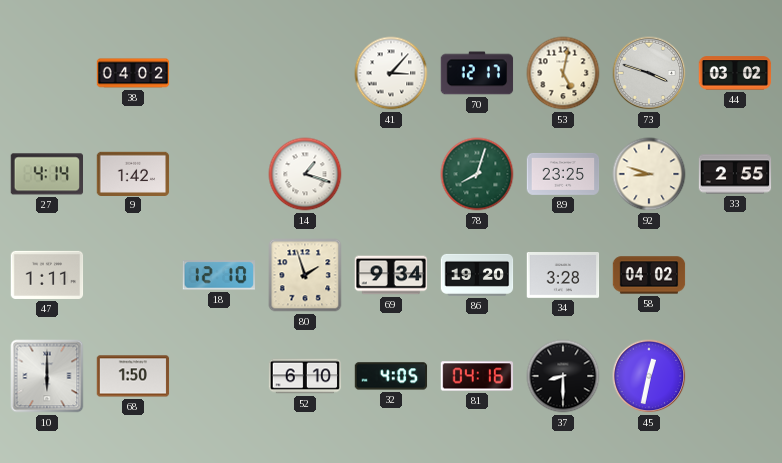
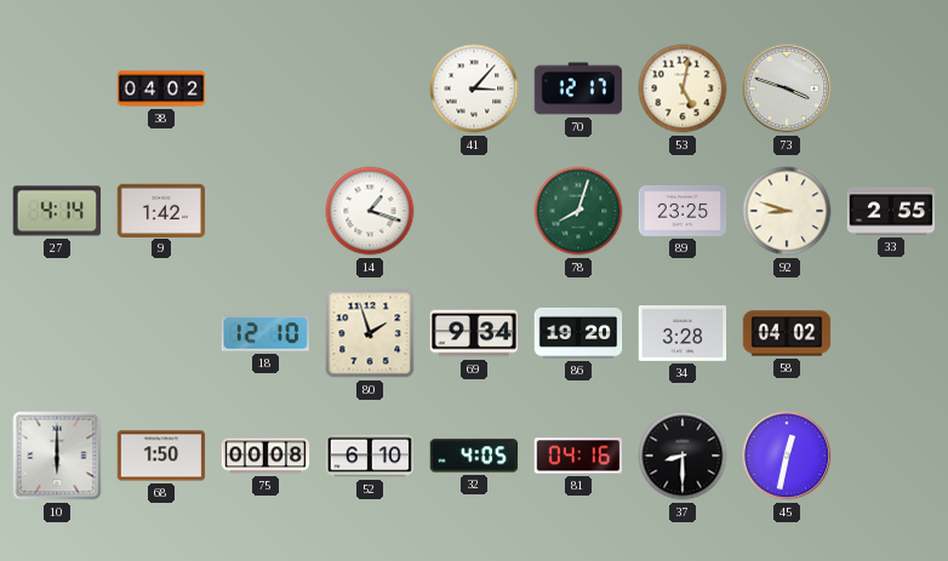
44: 03:02 -> none
47: 1:11 -> none
75: none -> 00:08
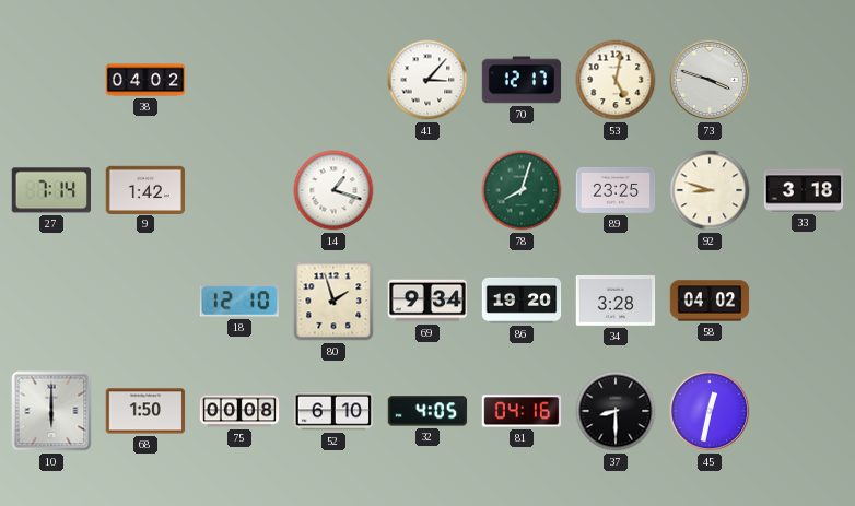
27: 4:14 -> 7:14
33: 2:55 -> 3:18
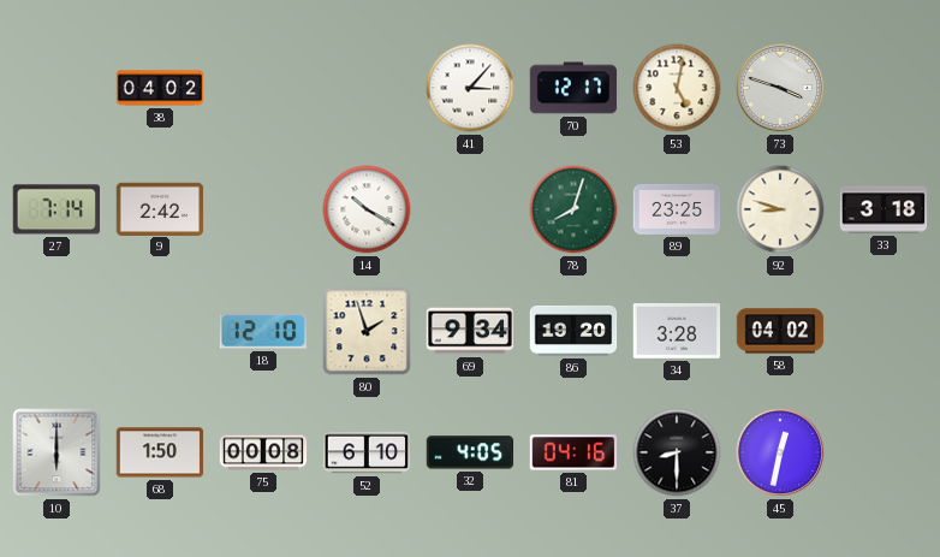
9: 1:42 -> 2:42
14: 1:18 -> 10:20
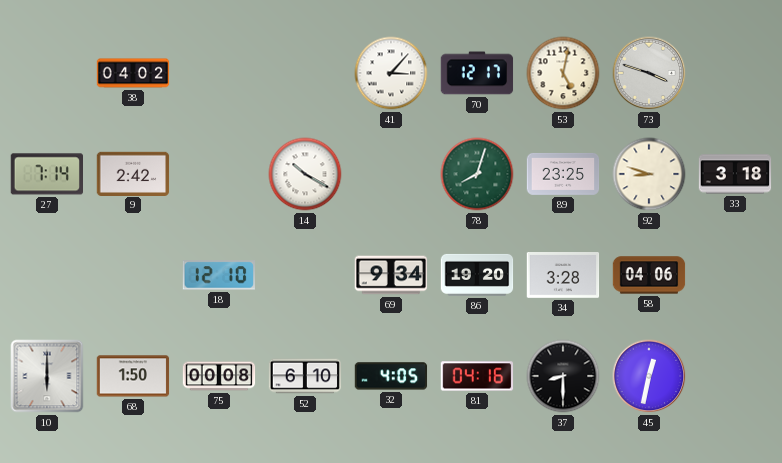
80: 1:57 -> none
58: 04:02 -> 04:06
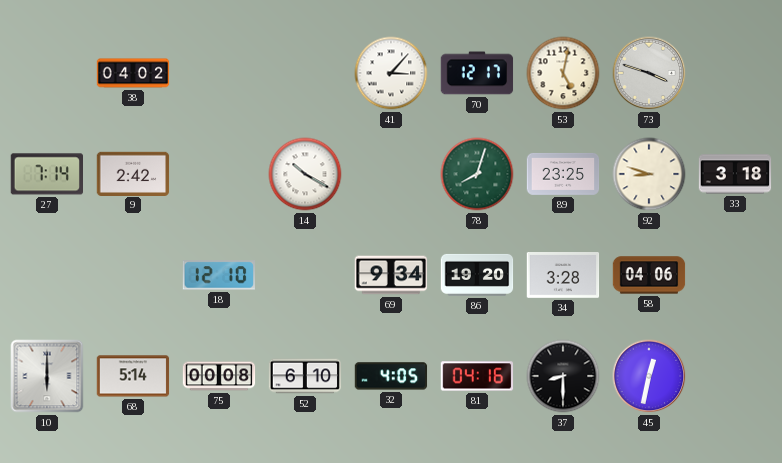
68: 1:50 -> 5:14
